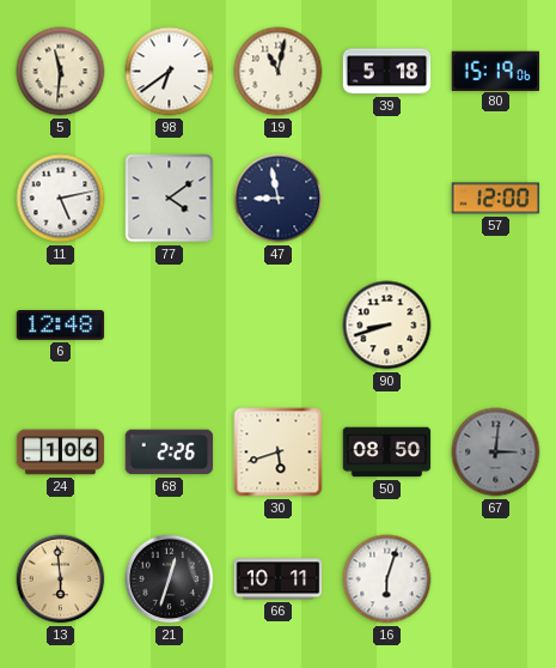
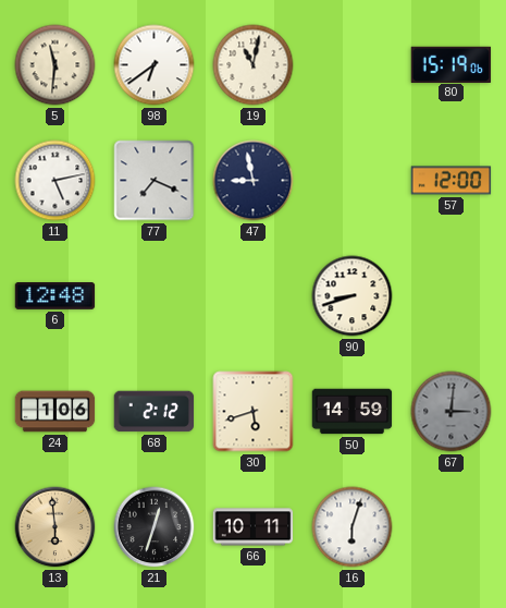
39: 5:18 -> none
77: 4:09 -> 7:19
68: 2:26 -> 2:12
50: 08:50 -> 14:59
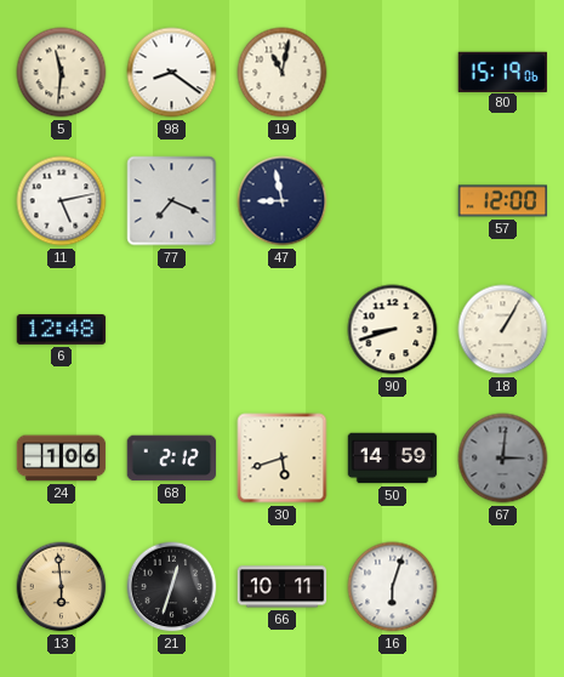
98: 6:39 -> 8:21
18: none -> 1:05
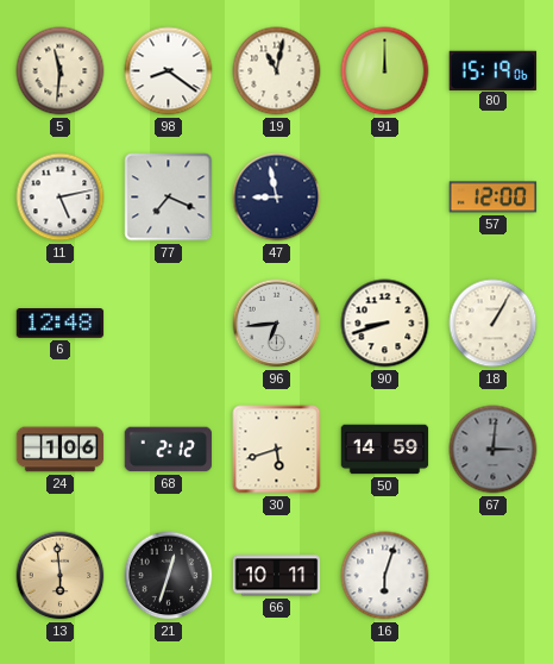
91: none -> 12:00
96: none -> 6:44
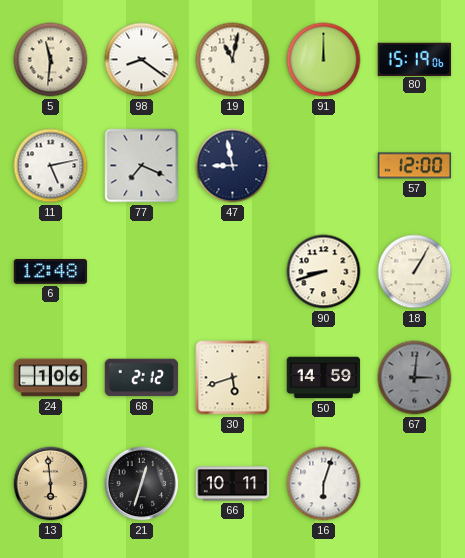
96: 6:44 -> none
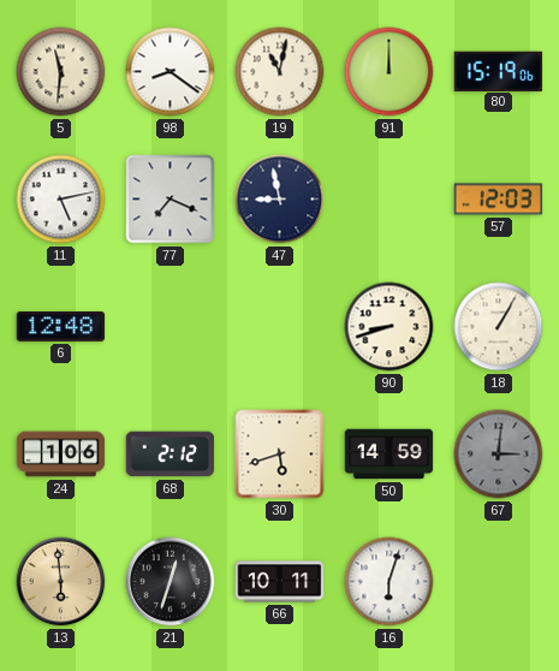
57: 12:00 -> 12:03
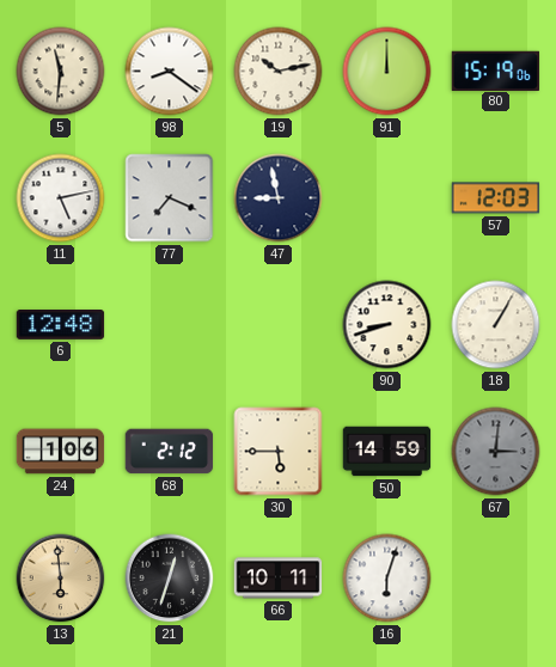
19: 11:02 -> 10:13
30: 5:42 -> 5:45
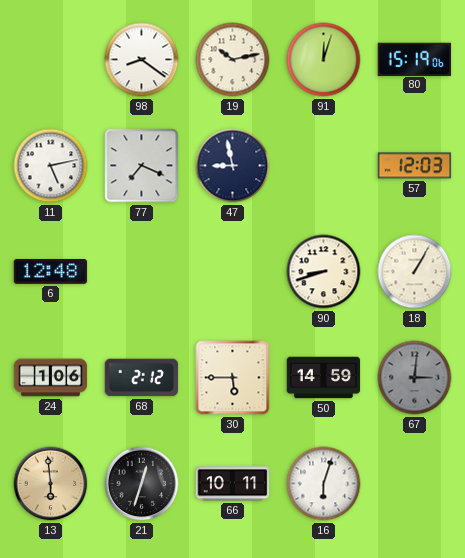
5: 11:31 -> none
91: 12:00 -> 12:03
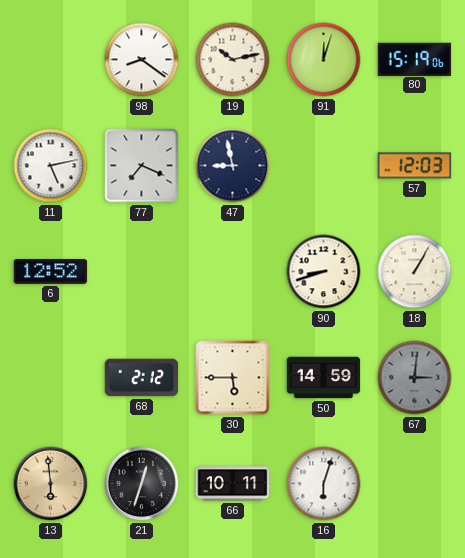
6: 12:48 -> 12:52
24: 1:06 -> none
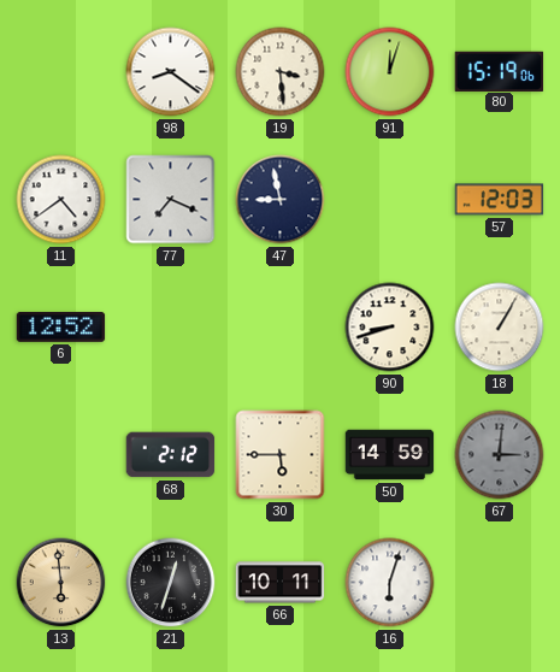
19: 10:13 -> 3:29
11: 5:13 -> 4:39
